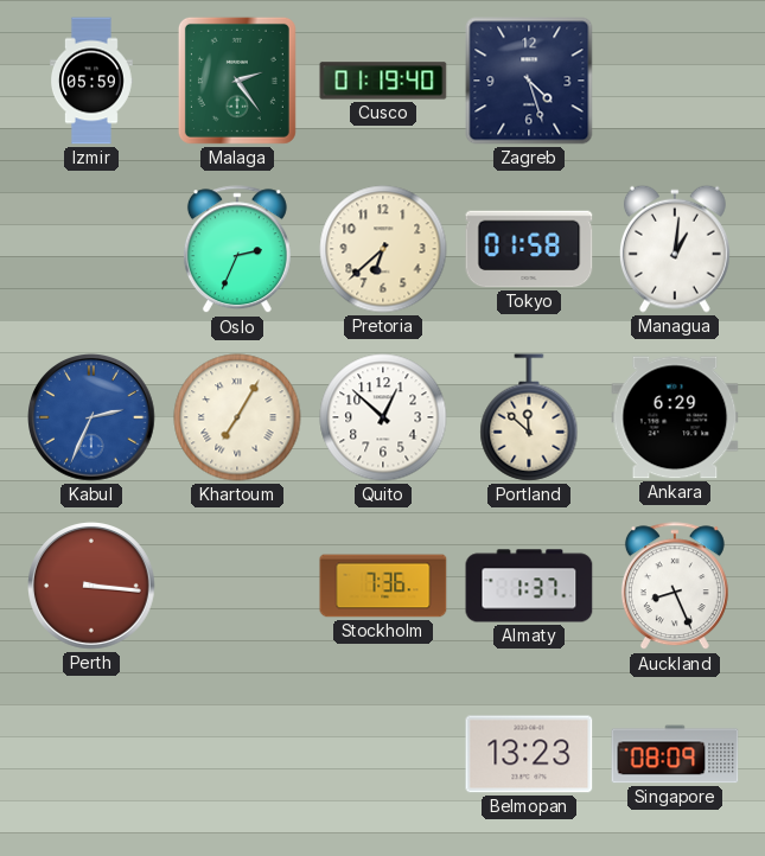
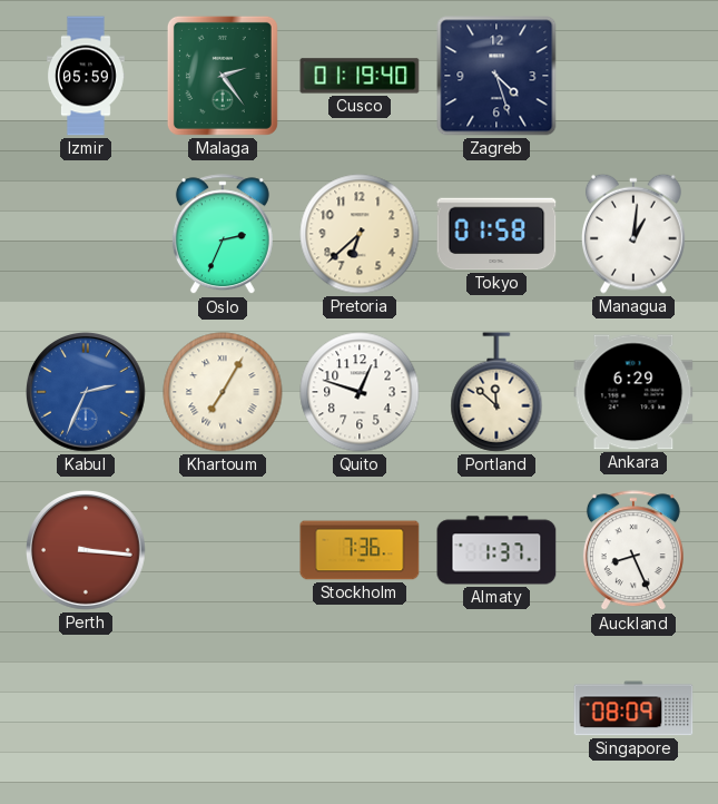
Quito: 12:52 -> 12:48
Belmopan: 13:23 -> none
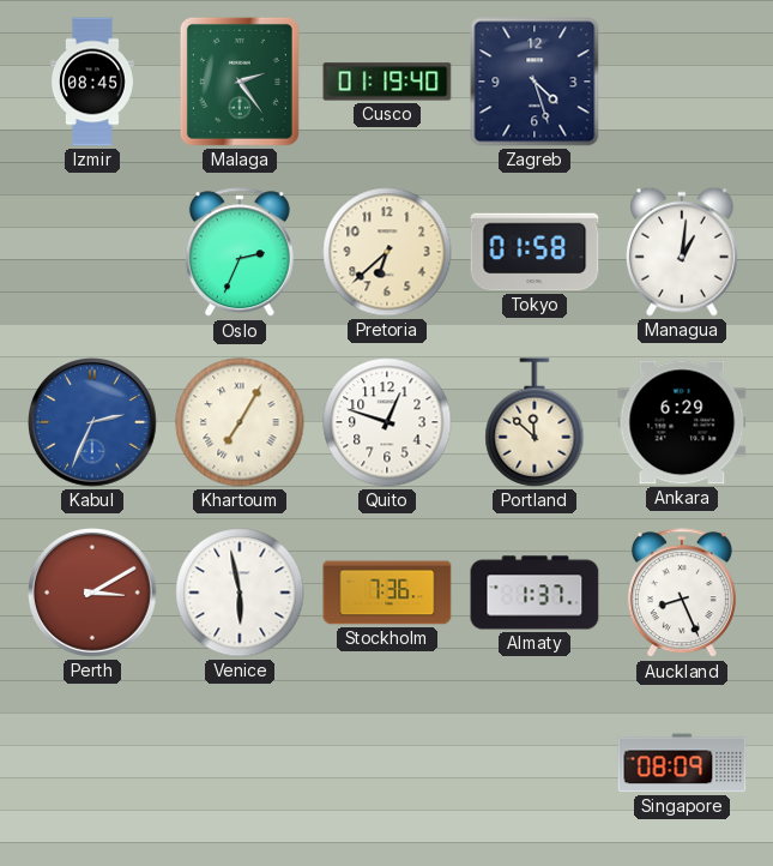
Izmir: 05:59 -> 08:45
Perth: 3:16 -> 3:10
Venice: none -> 5:58
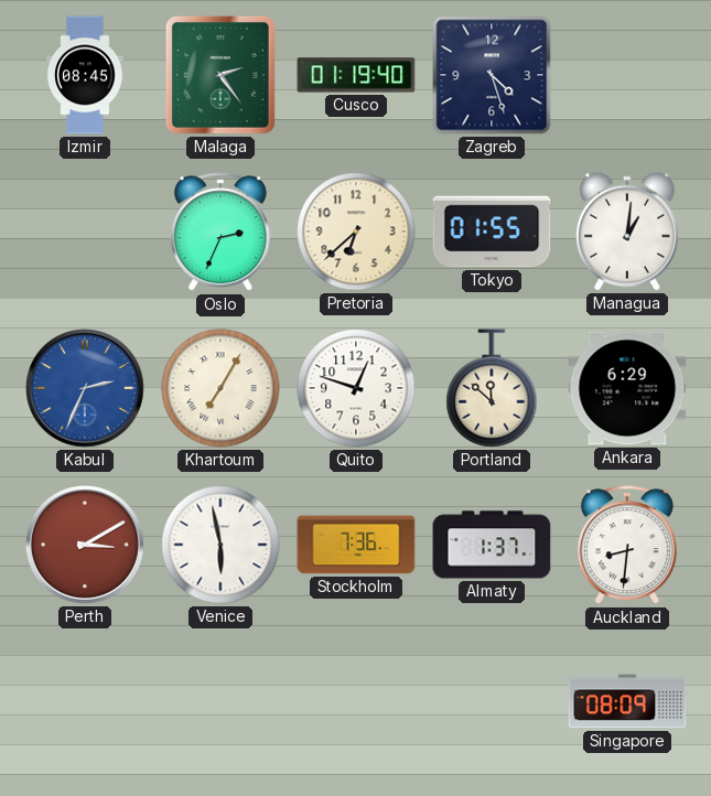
Tokyo: 01:58 -> 01:55
Auckland: 8:26 -> 8:31
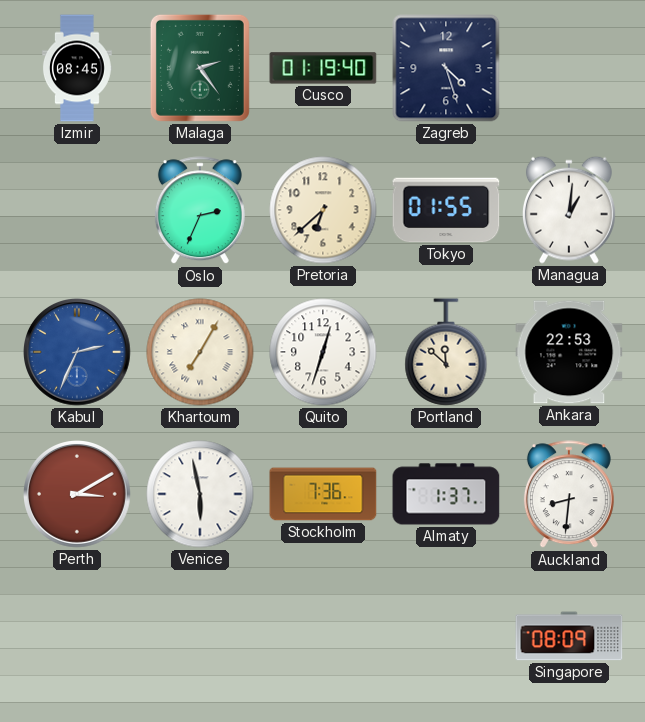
Quito: 12:48 -> 12:33
Ankara: 6:29 -> 22:53
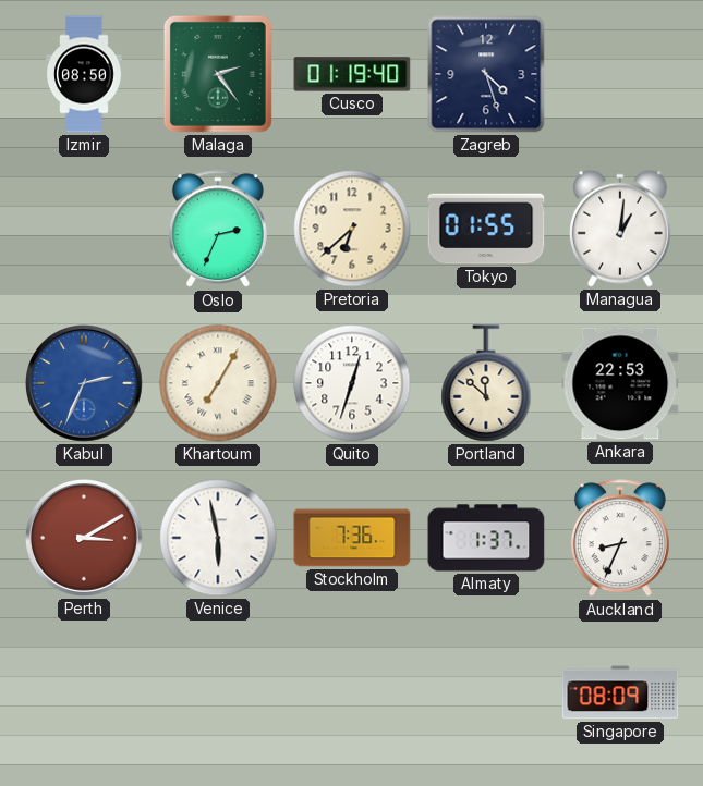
Izmir: 08:45 -> 08:50
Auckland: 8:31 -> 8:34
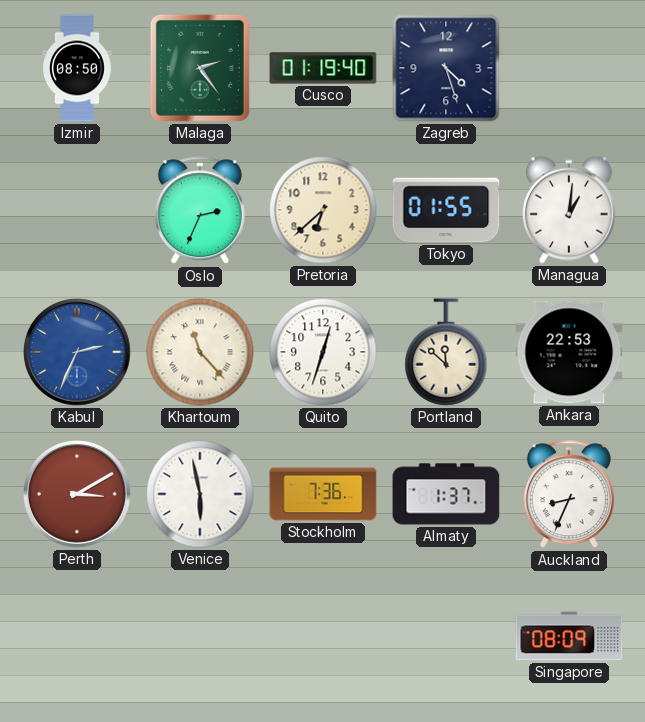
Khartoum: 7:05 -> 11:23
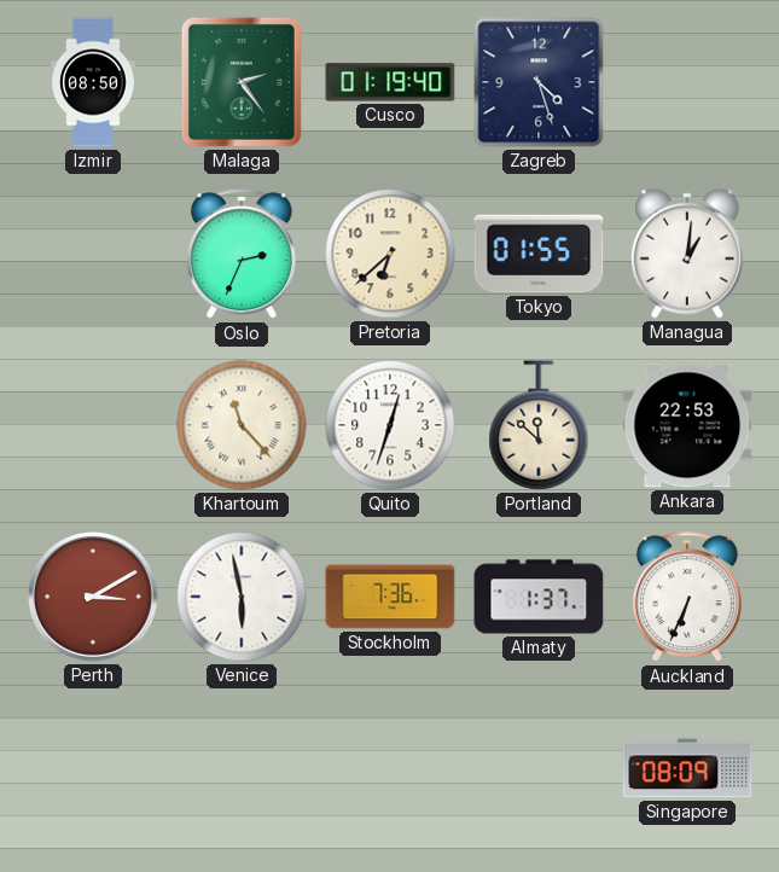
Kabul: 2:34 -> none
Auckland: 8:34 -> 6:34
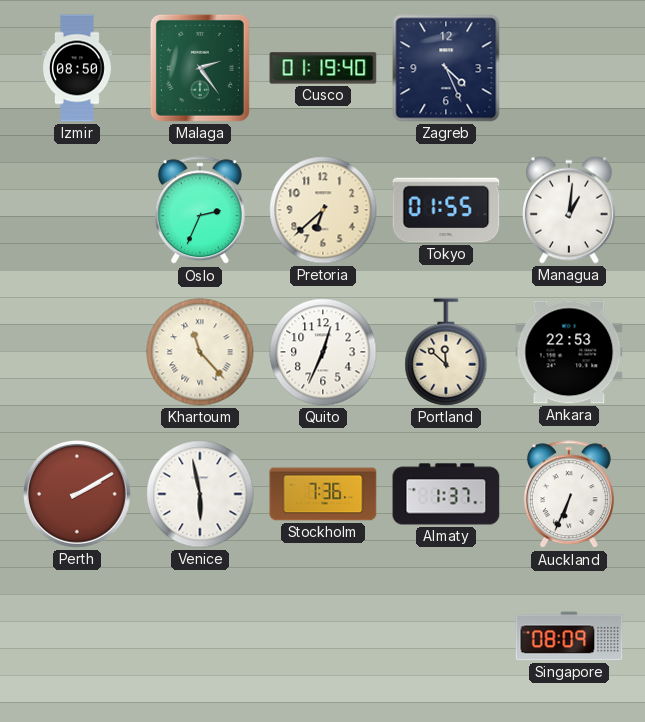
Zagreb: 4:27 -> 4:26
Quito: 12:33 -> 12:34
Perth: 3:10 -> 2:10
